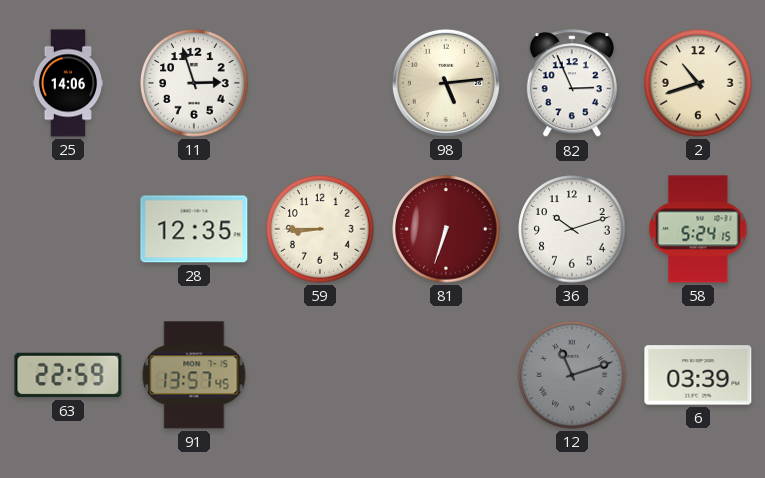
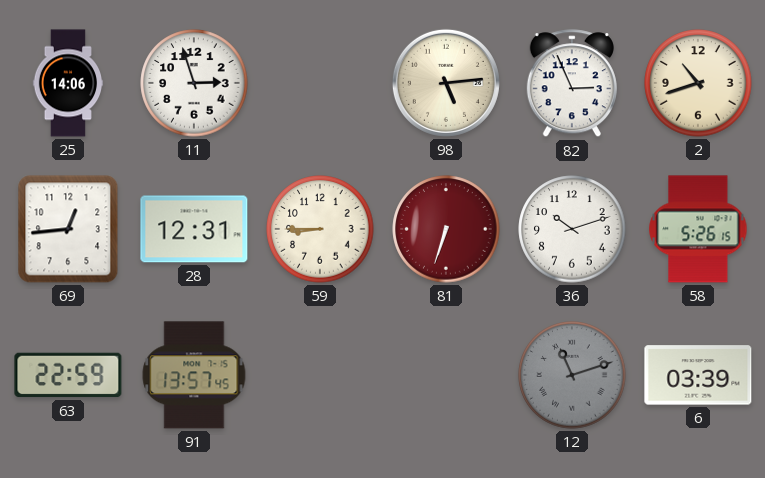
69: none -> 12:44
28: 12:35 -> 12:31
58: 5:24 -> 5:26
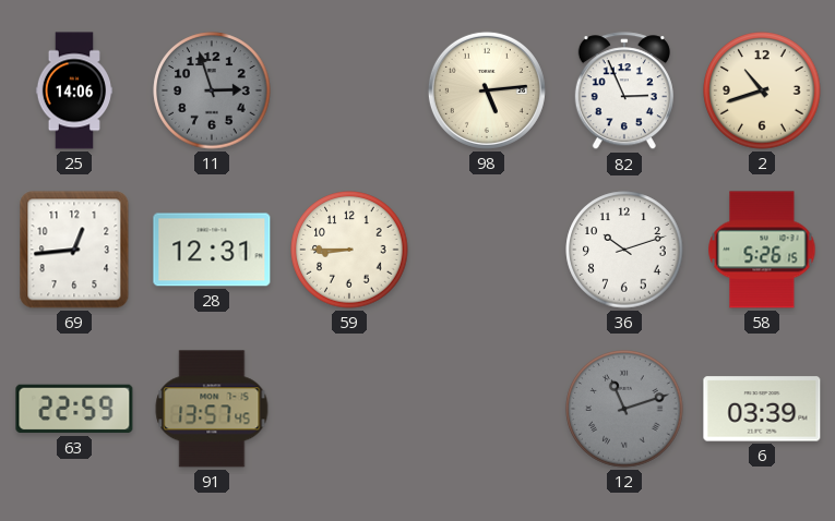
11 dial: white -> grey
81: 6:33 -> none
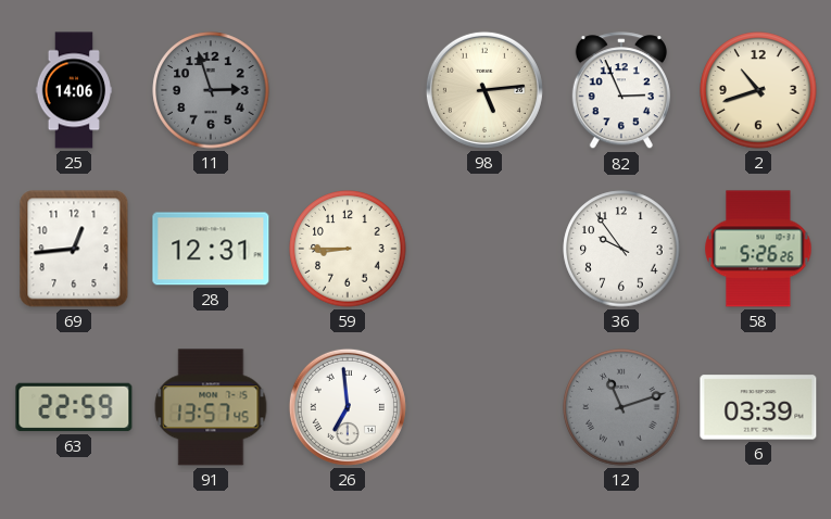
36: 10:12 -> 9:54
58: 5:26:15 -> 5:26:26
26: none -> 6:59
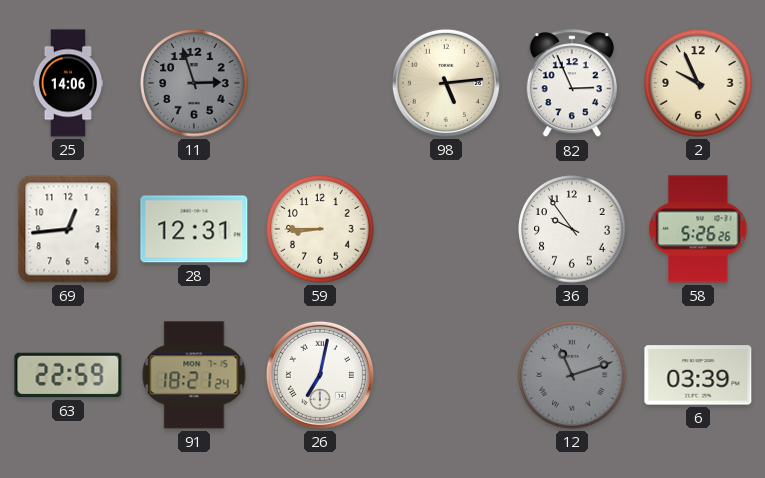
2: 10:42 -> 9:56
91: 13:57 -> 18:21
26: 6:59 -> 7:02
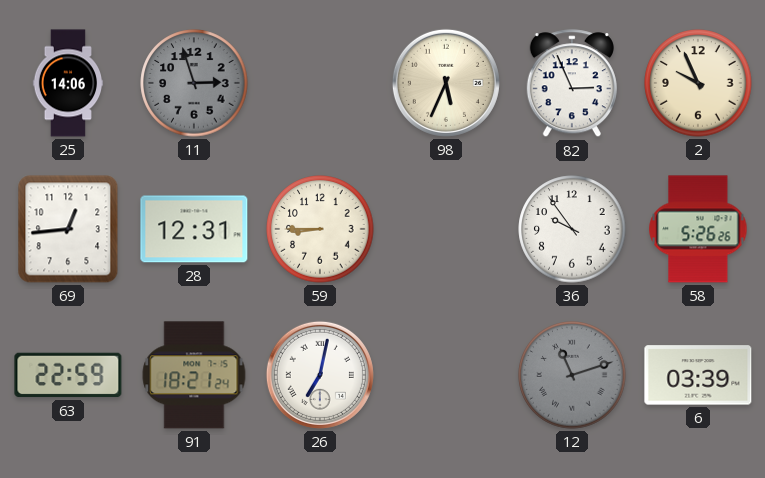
98: 5:14 -> 5:34
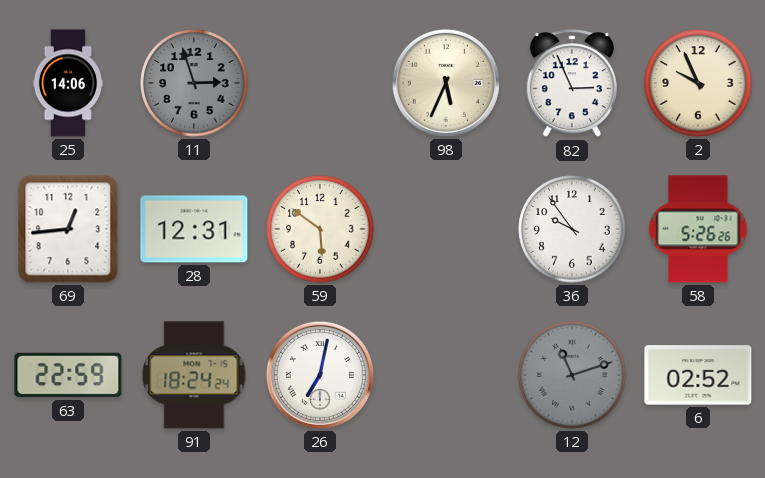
59: 8:45 -> 5:51
91: 18:21 -> 18:24
6: 03:39 -> 02:52
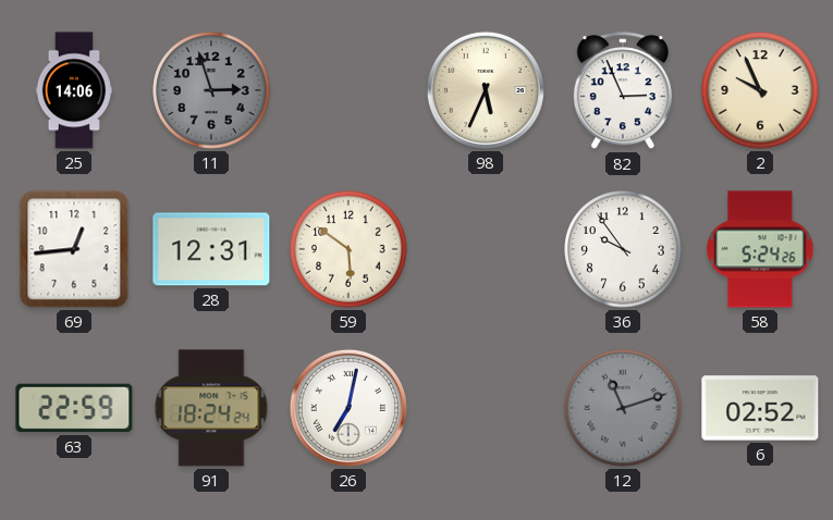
58: 5:26 -> 5:24
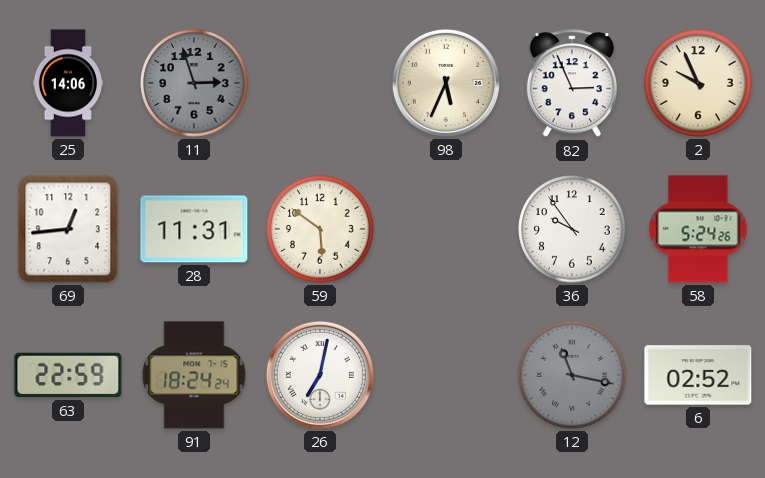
28: 12:31 -> 11:31
12: 11:12 -> 11:17
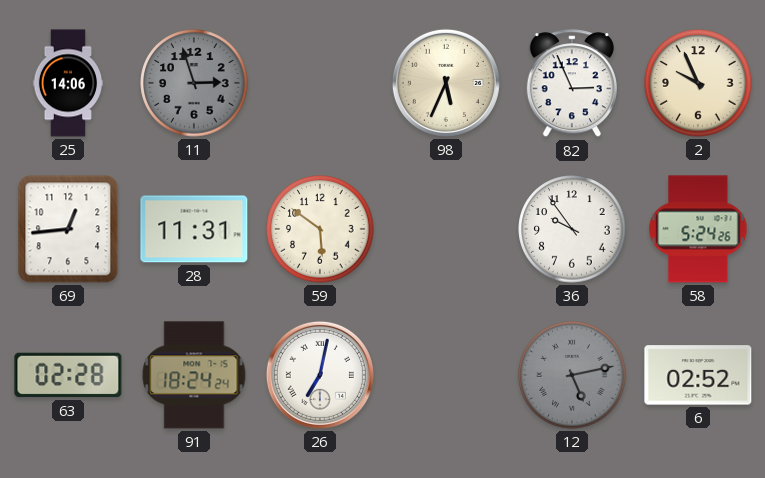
63: 22:59 -> 02:28
12: 11:17 -> 5:13
